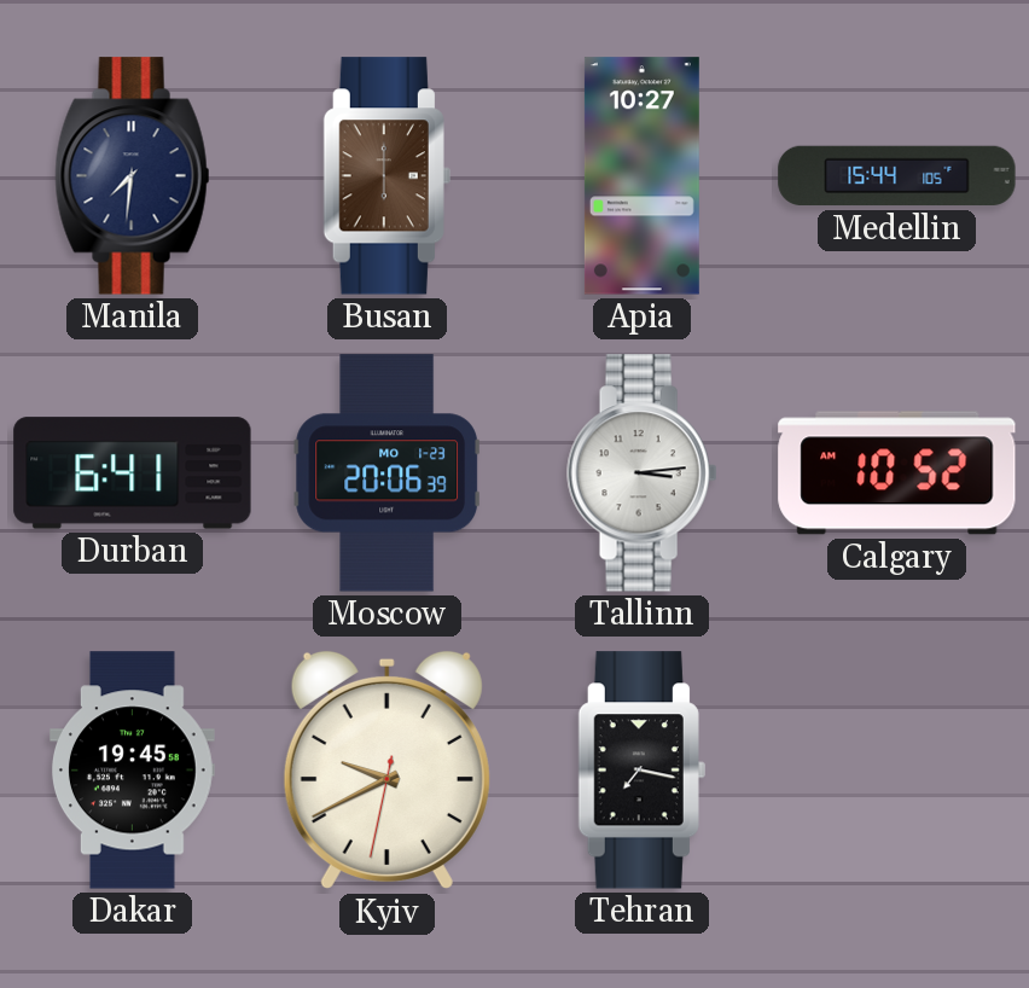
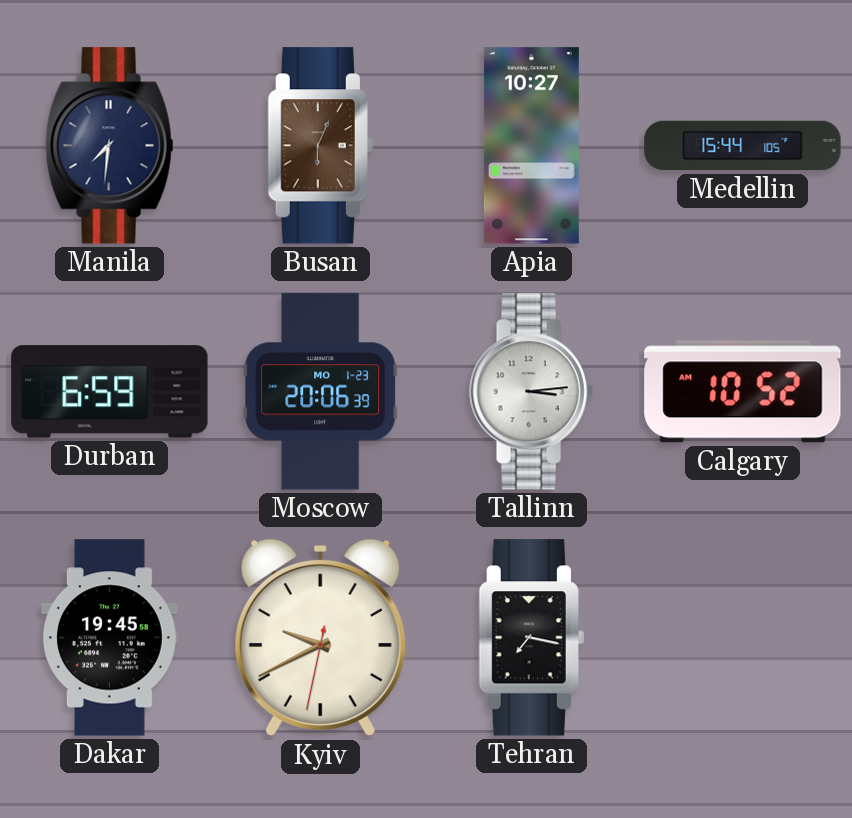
Busan: 6:00 -> 6:04
Durban: 6:41 -> 6:59
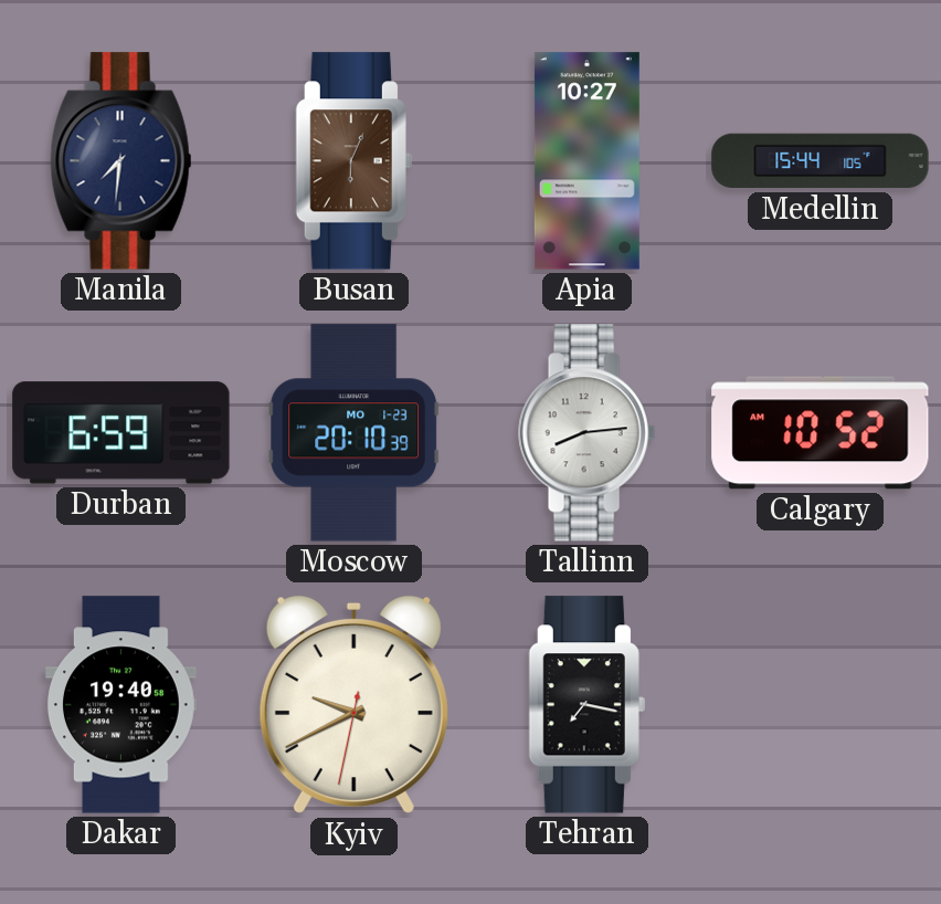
Moscow: 20:06 -> 20:10
Tallinn: 3:14 -> 8:14
Dakar: 19:45 -> 19:40
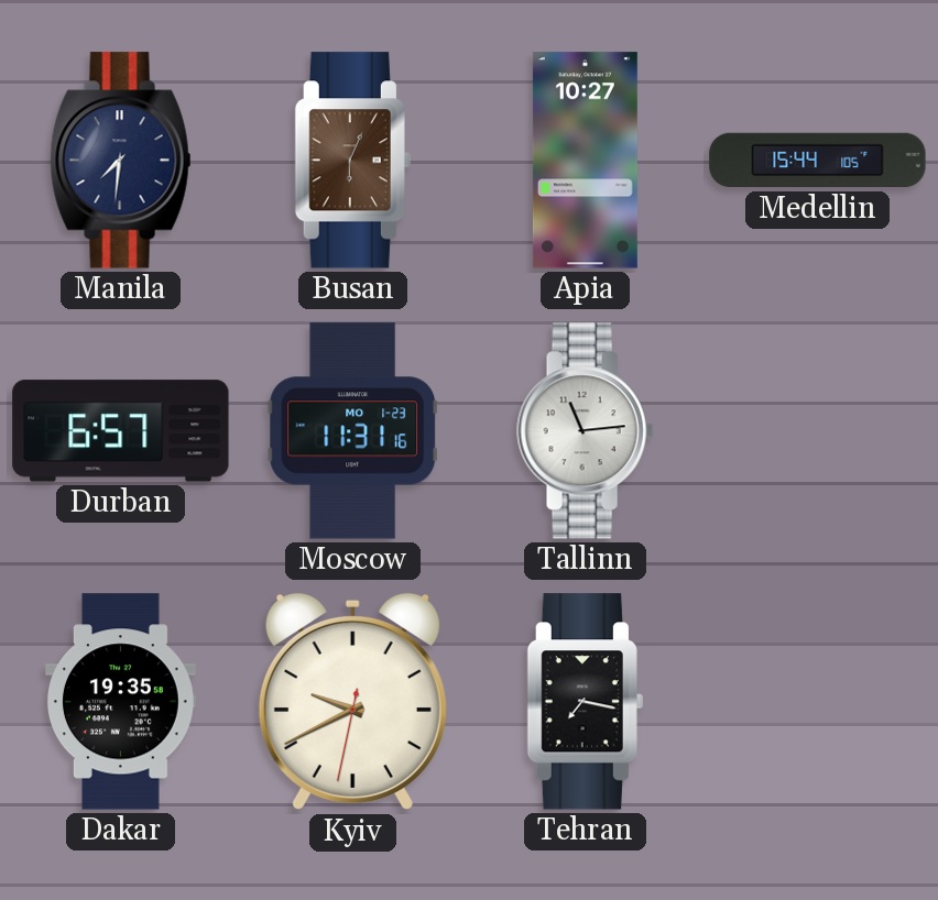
Durban: 6:59 -> 6:57
Moscow: 20:10 -> 11:31
Tallinn: 8:14 -> 11:14
Calgary: 10:52 -> none
Dakar: 19:40 -> 19:35
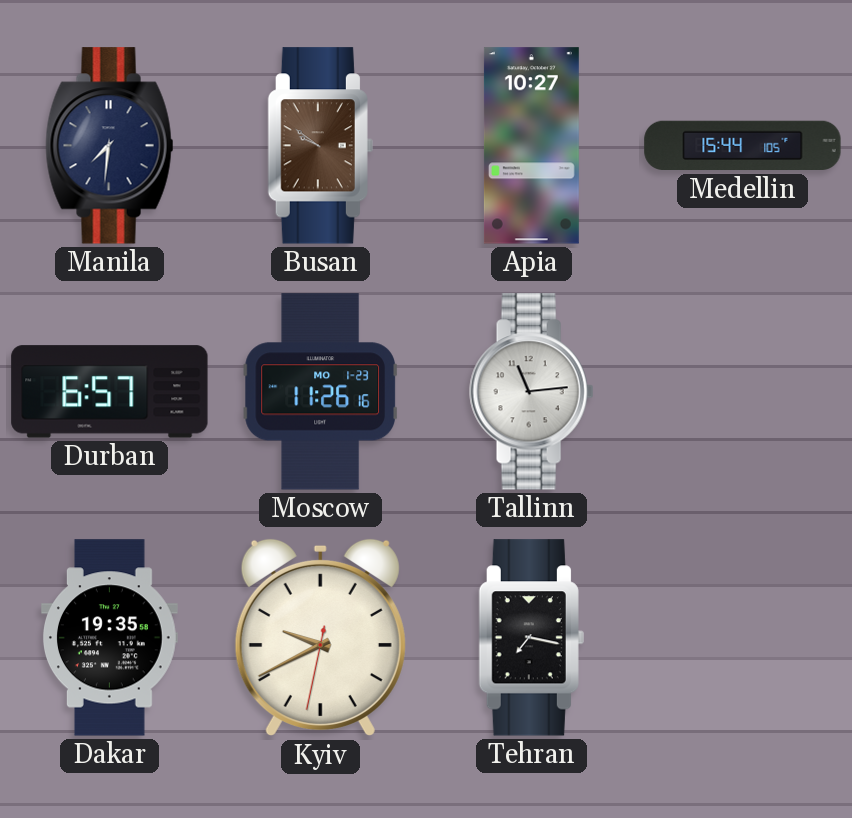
Busan: 6:04 -> 9:51
Moscow: 11:31 -> 11:26
